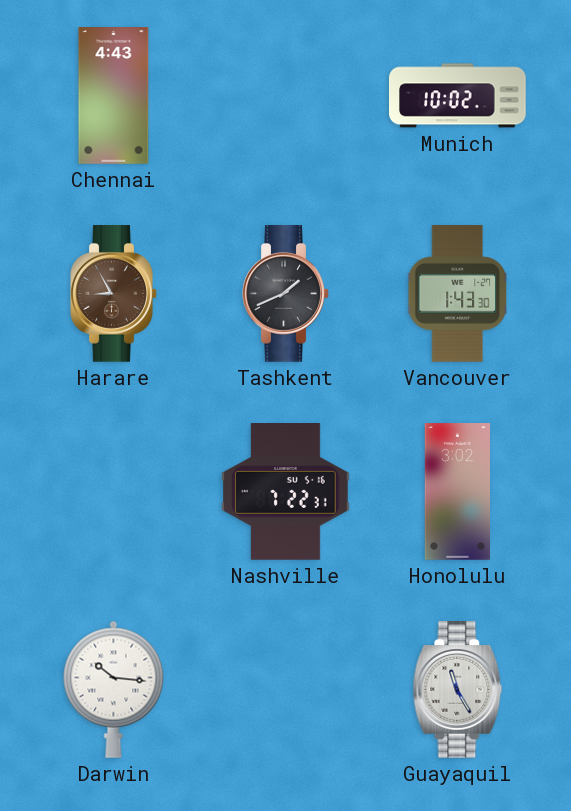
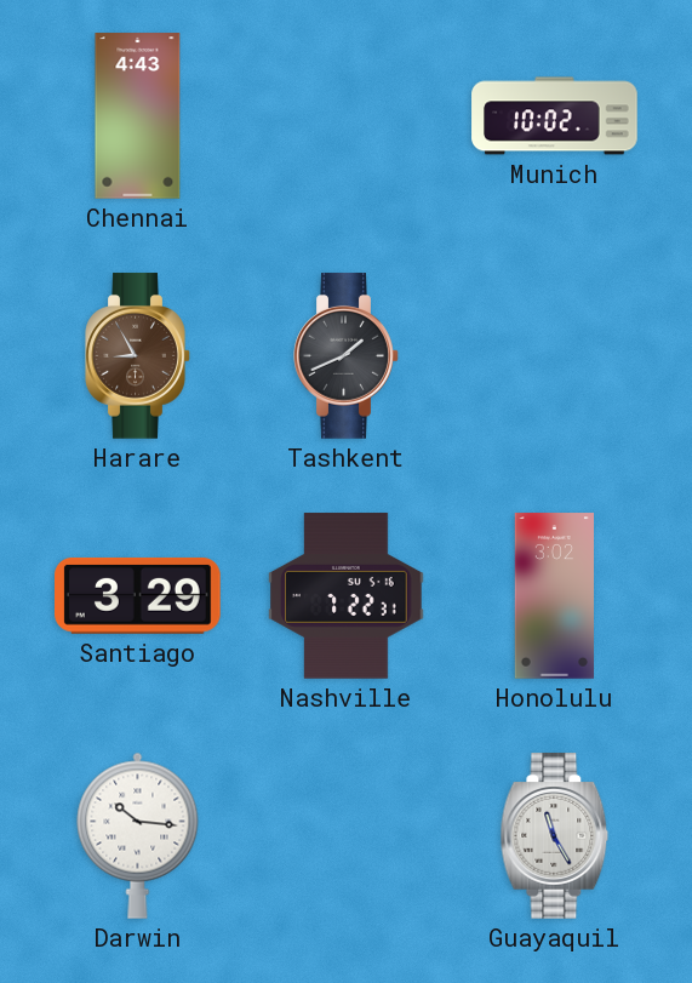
Vancouver: 1:43 -> none
Santiago: none -> 3:29
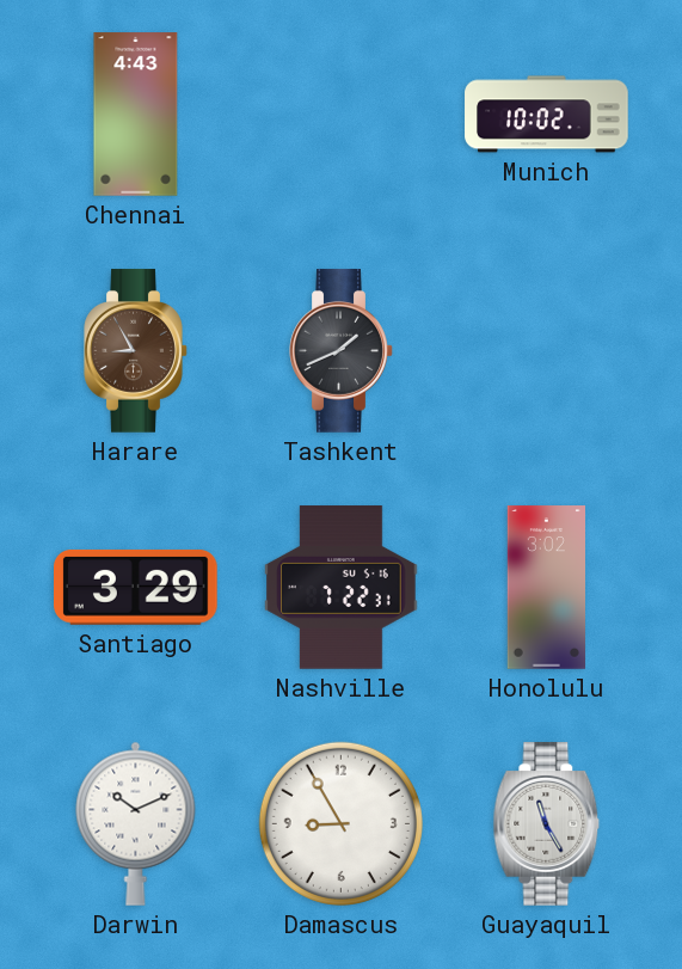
Darwin: 10:16 -> 10:11
Damascus: none -> 8:55
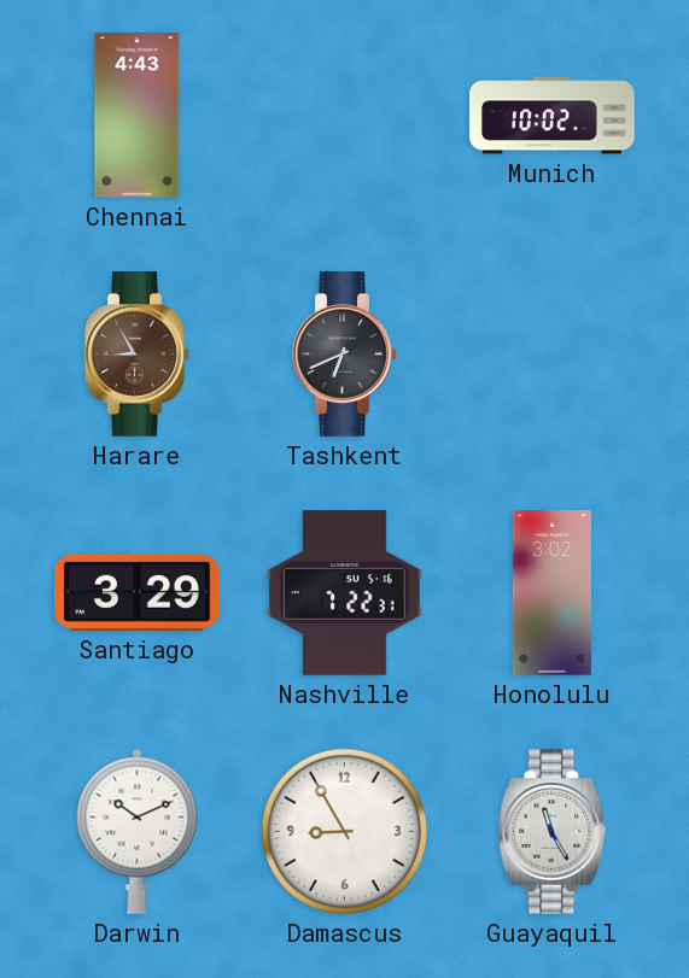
Tashkent: 1:41 -> 6:41
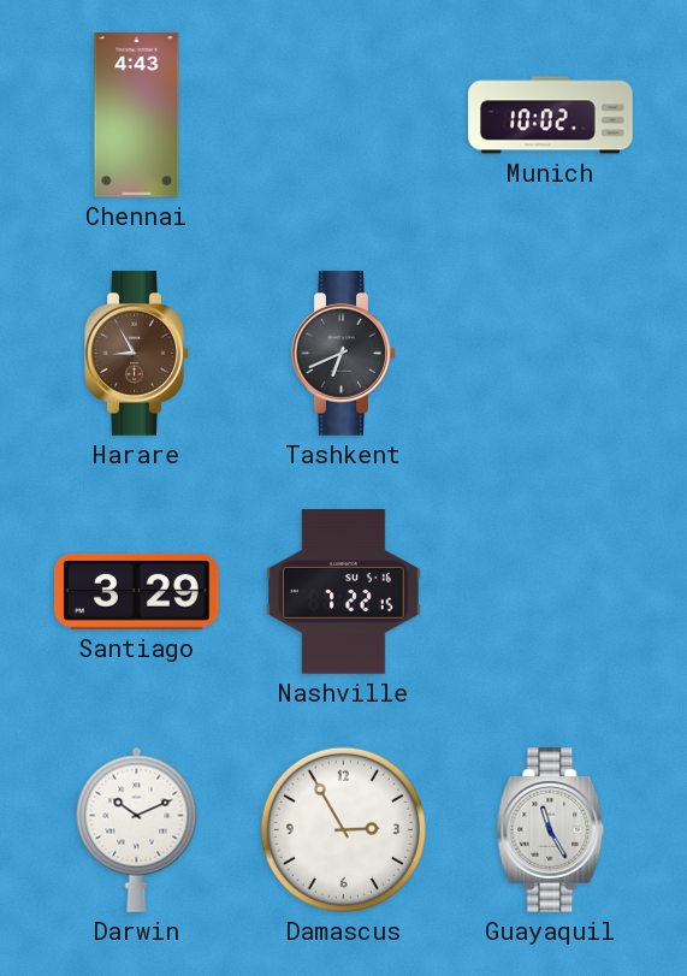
Nashville: 7:22:31 -> 7:22:15
Honolulu: 3:02 -> none
Damascus: 8:55 -> 2:55
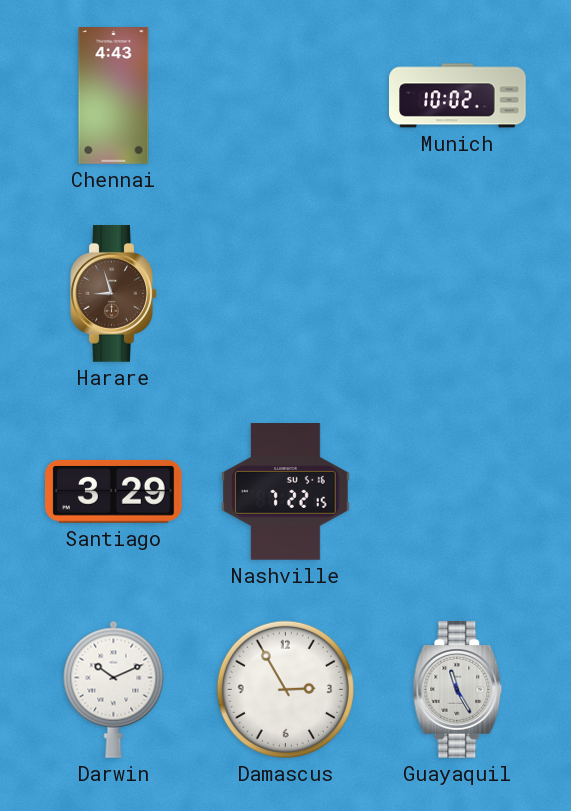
Harare: 8:55 -> 8:57
Tashkent: 6:41 -> none
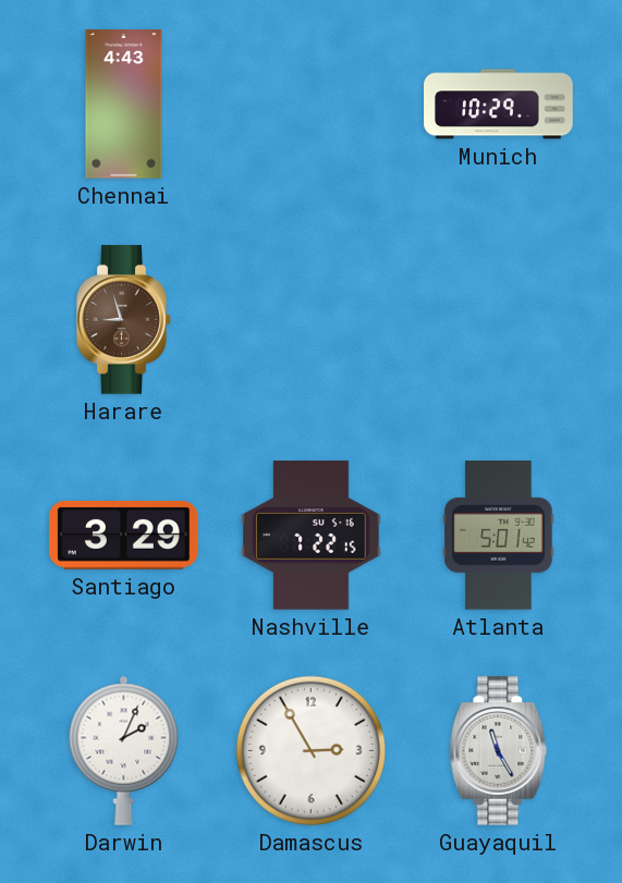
Munich: 10:02 -> 10:29
Atlanta: none -> 5:01
Darwin: 10:11 -> 2:04
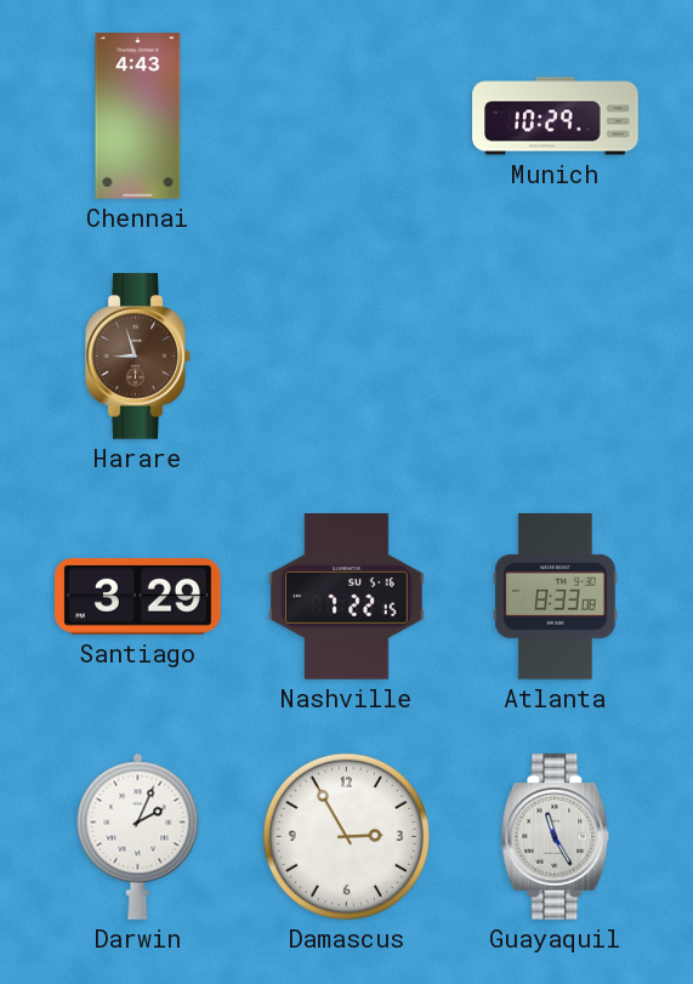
Atlanta: 5:01 -> 8:33
